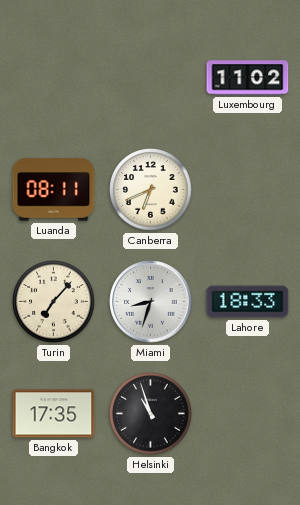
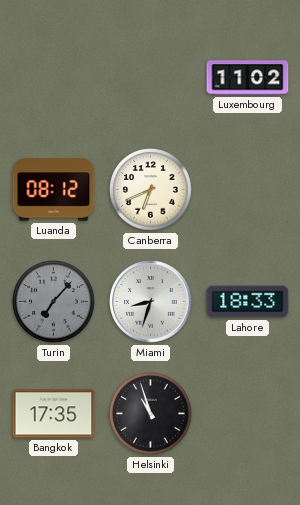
Luanda: 08:11 -> 08:12
Turin dial: cream -> grey
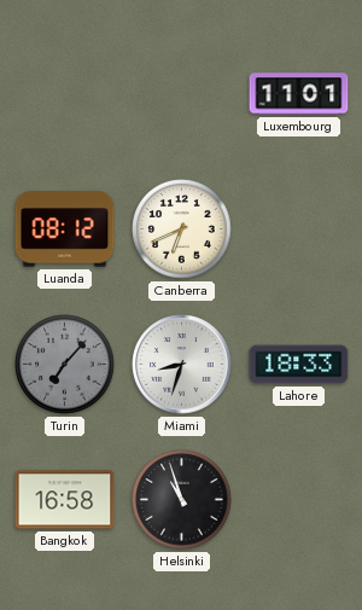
Luxembourg: 11:02 -> 11:01
Bangkok: 17:35 -> 16:58
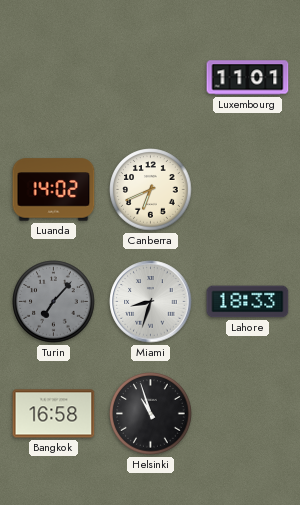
Luanda: 08:12 -> 14:02
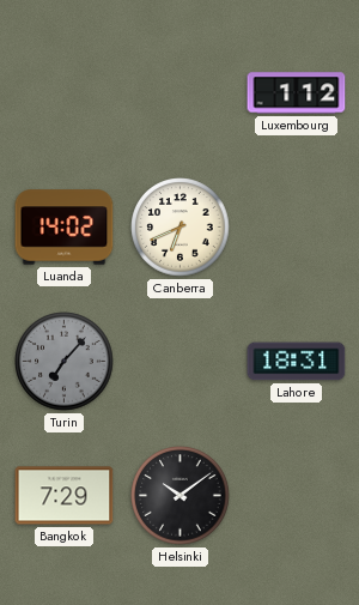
Luxembourg: 11:01 -> 1:12
Miami: 8:33 -> none
Lahore: 18:33 -> 18:31
Bangkok: 16:58 -> 7:29
Helsinki: 10:57 -> 10:09
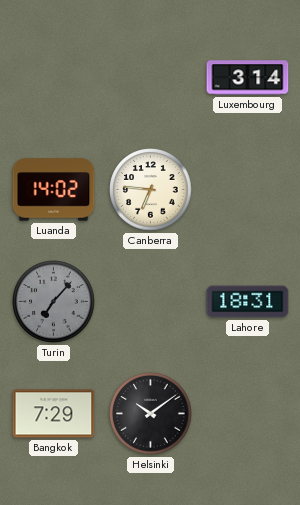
Luxembourg: 1:12 -> 3:14
Canberra: 6:41 -> 6:46
